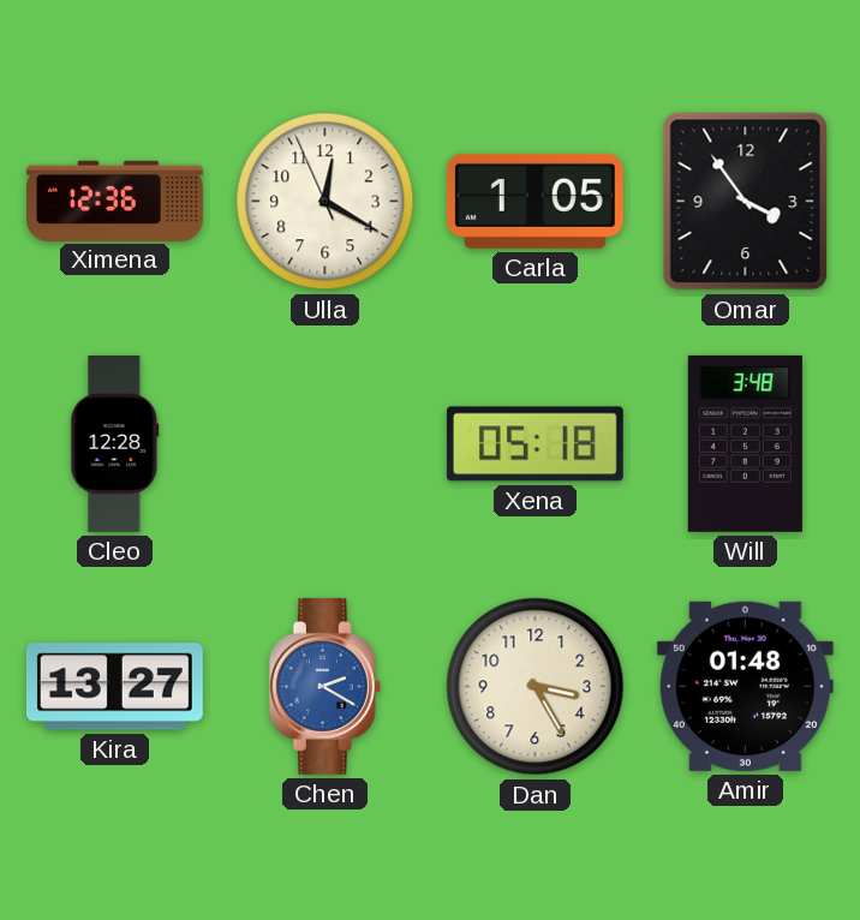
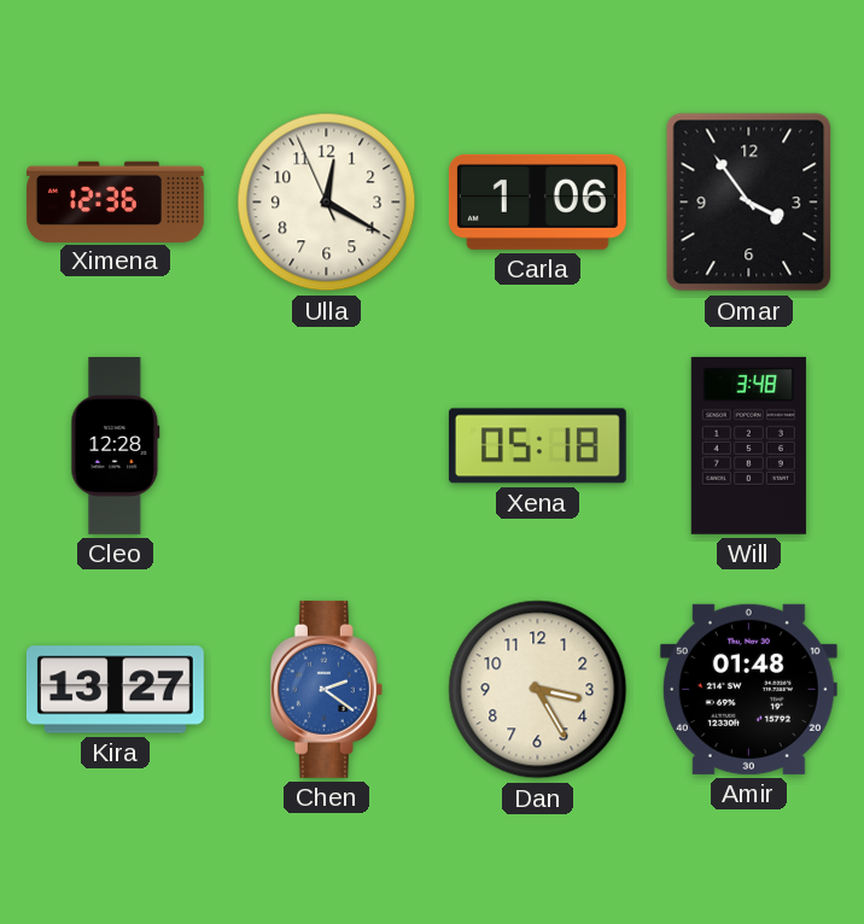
Carla: 1:05 -> 1:06
Chen: 2:20 -> 2:21
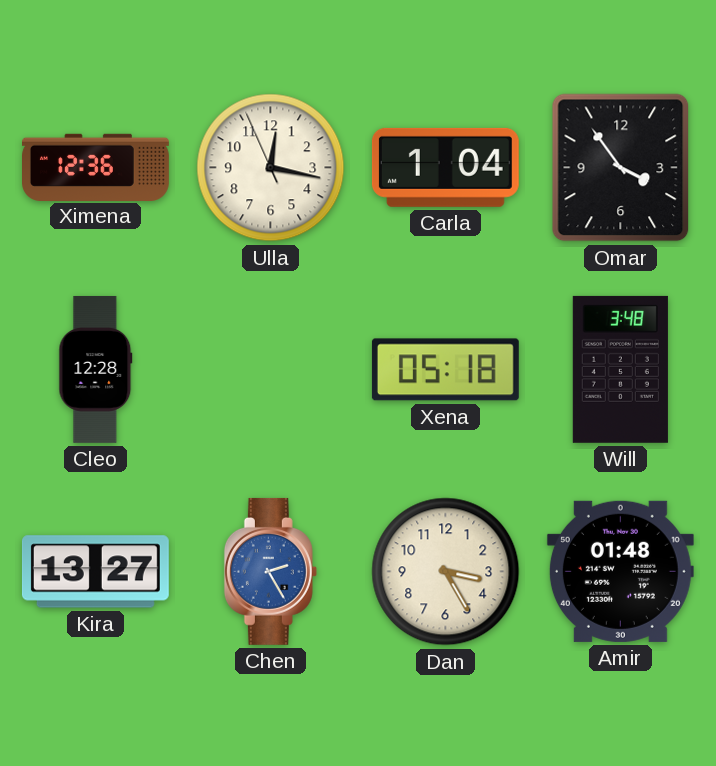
Ulla: 12:19 -> 12:16
Carla: 1:06 -> 1:04
Chen: 2:21 -> 2:25
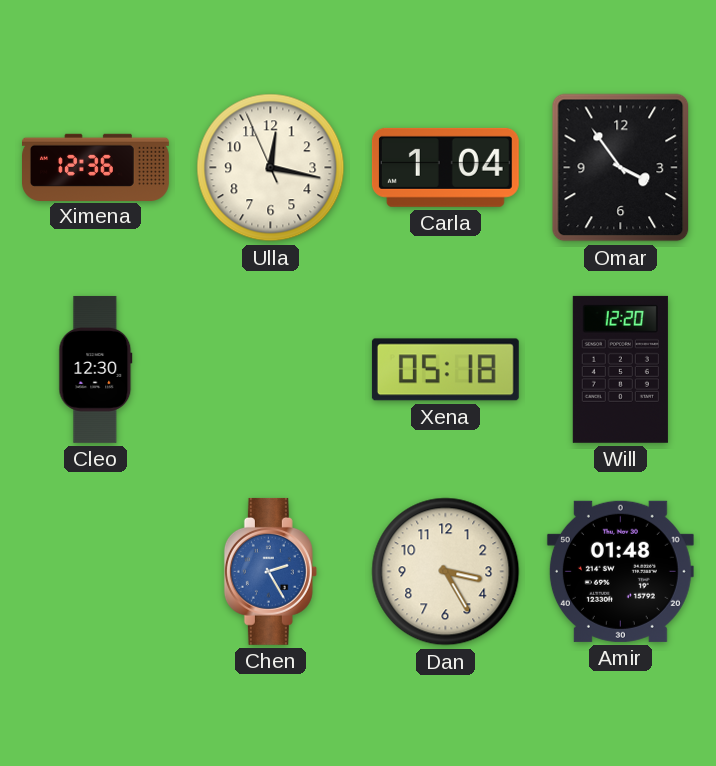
Cleo: 12:28 -> 12:30
Will: 3:48 -> 12:20
Kira: 13:27 -> none
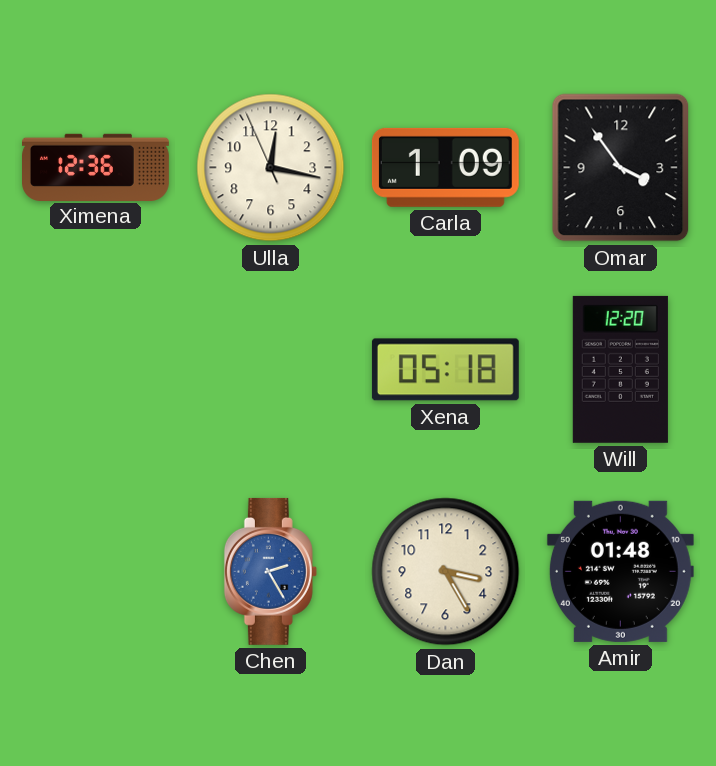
Carla: 1:04 -> 1:09
Cleo: 12:30 -> none
